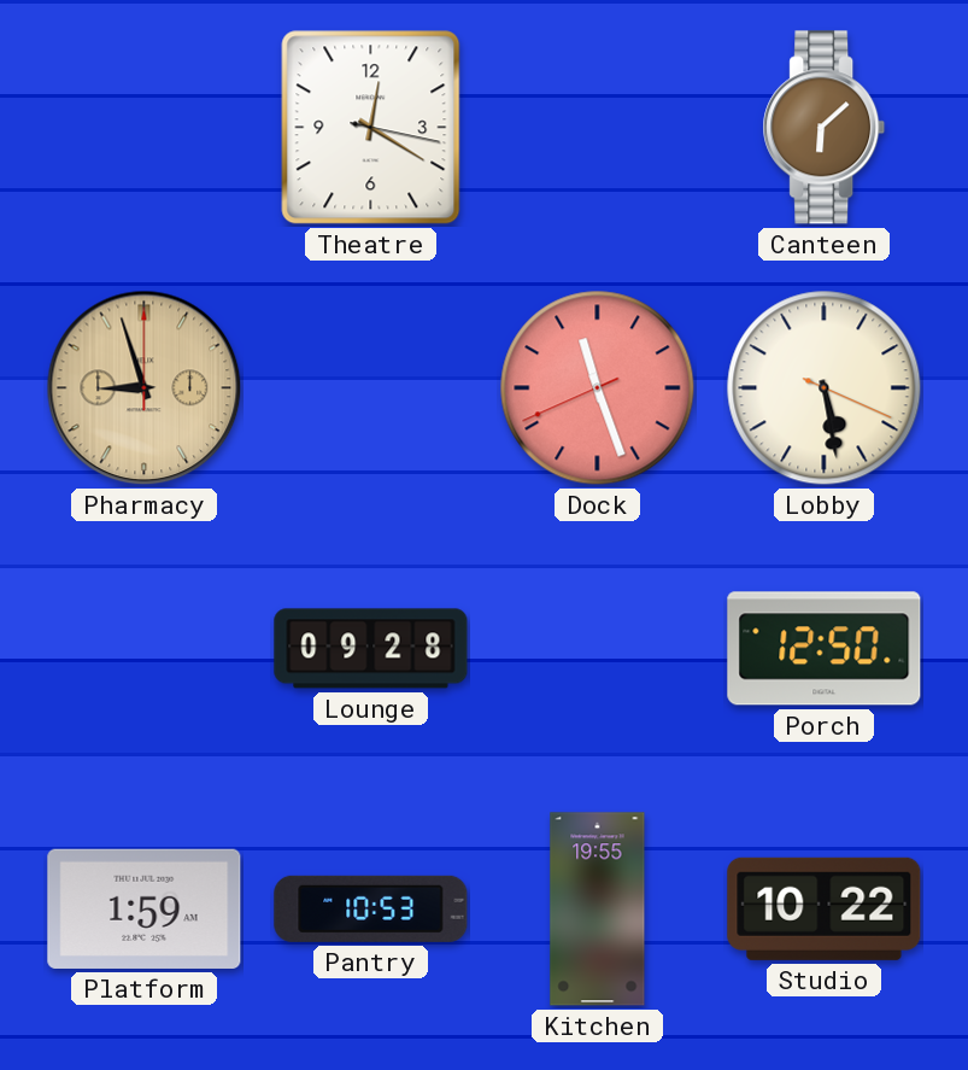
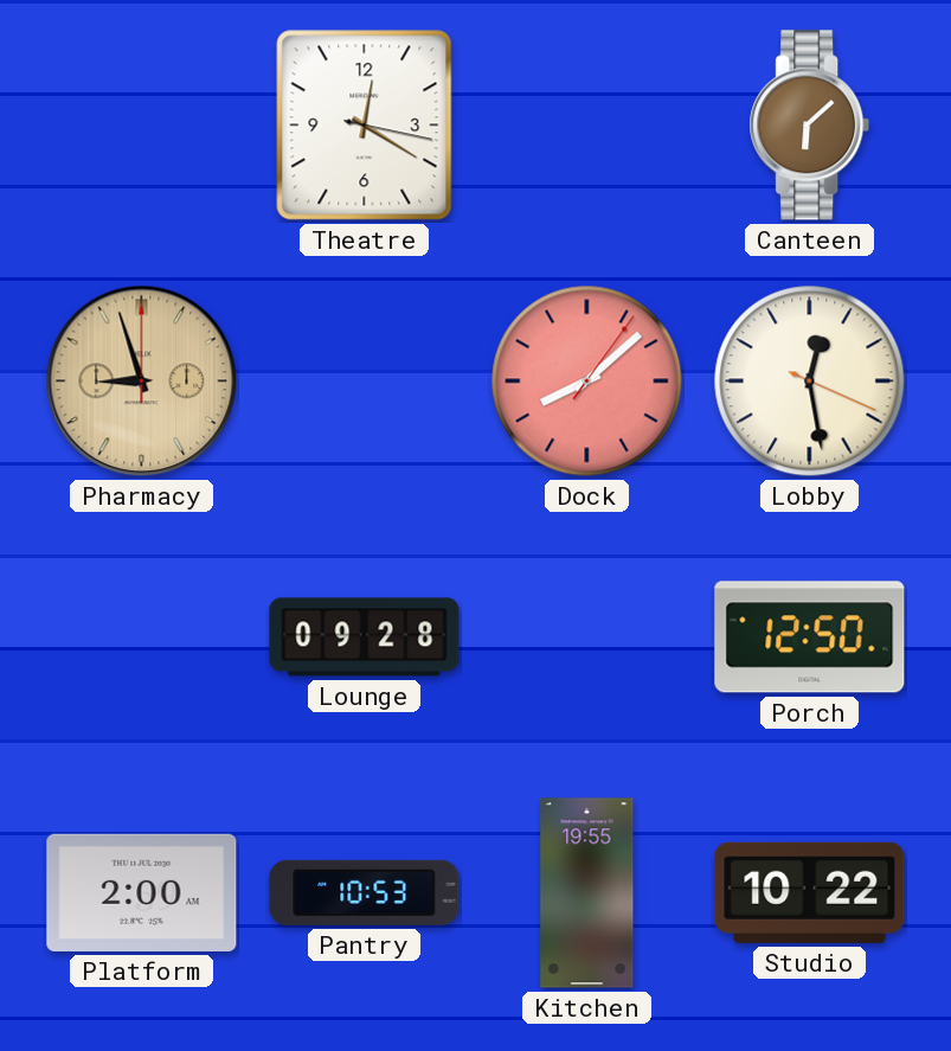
Dock: 11:26 -> 8:08
Lobby: 5:28 -> 12:28
Platform: 1:59 -> 2:00
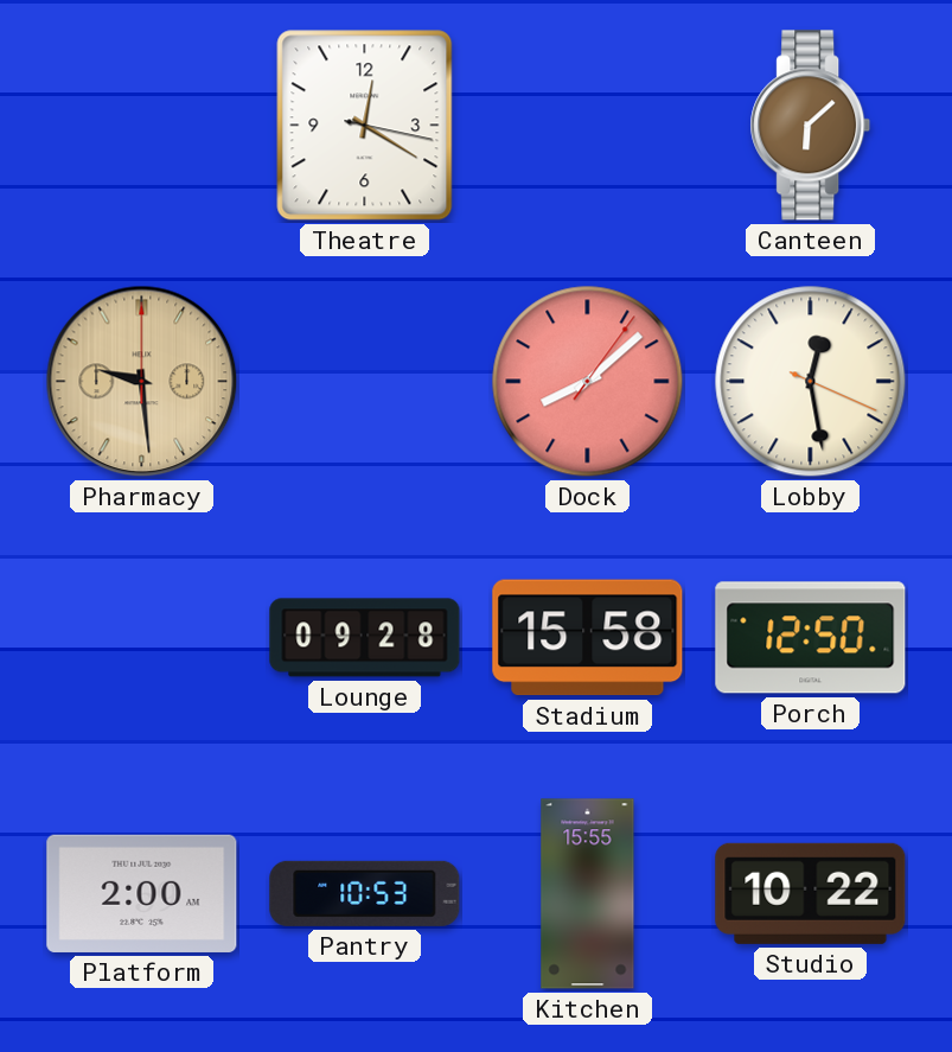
Pharmacy: 8:57 -> 9:29
Stadium: none -> 15:58
Kitchen: 19:55 -> 15:55
